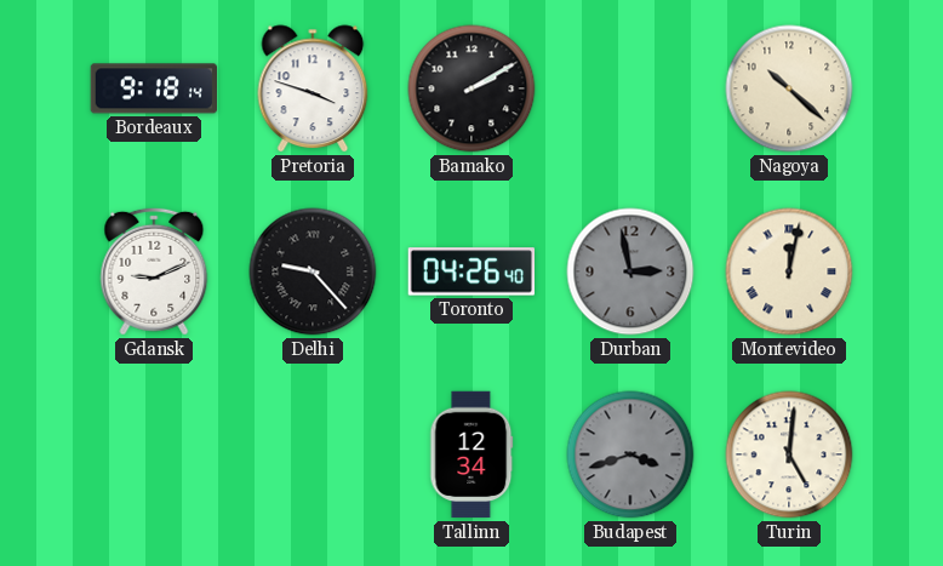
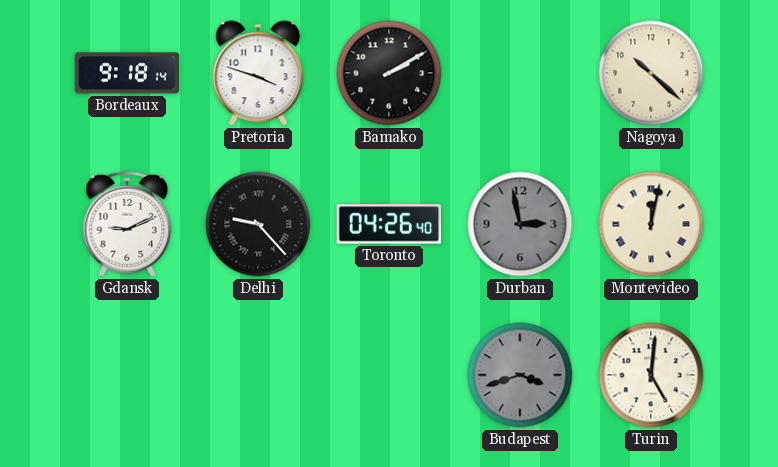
Tallinn: 12:34 -> none
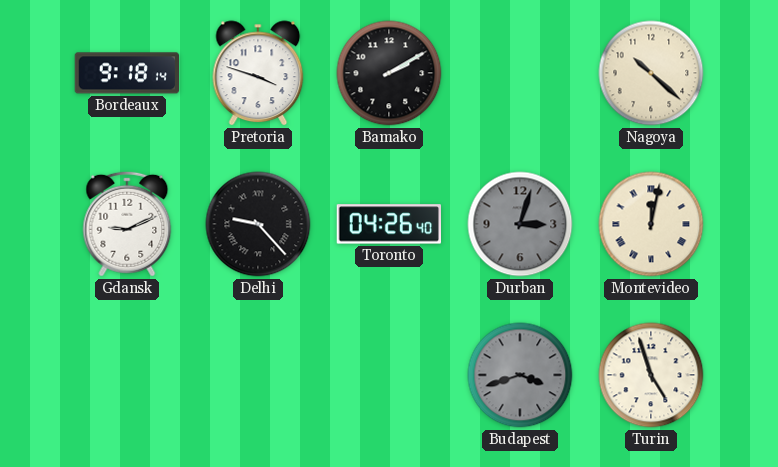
Durban: 2:58 -> 3:03
Turin: 5:01 -> 4:57
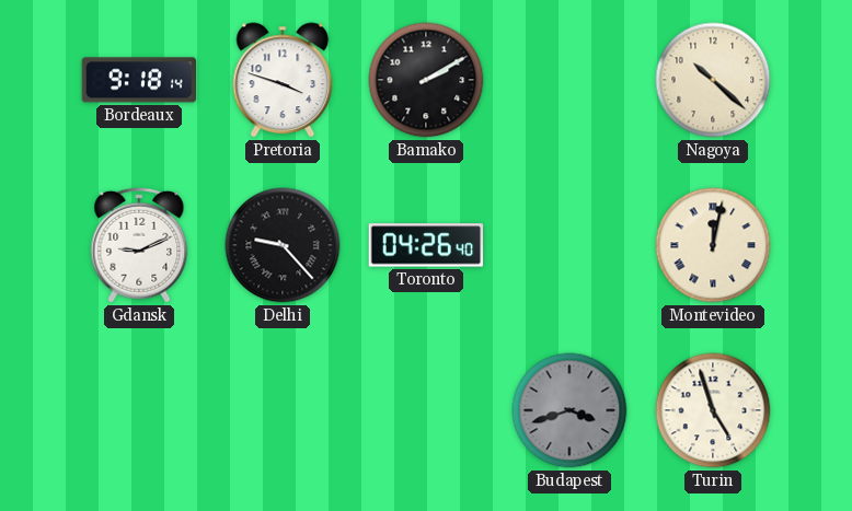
Durban: 3:03 -> none
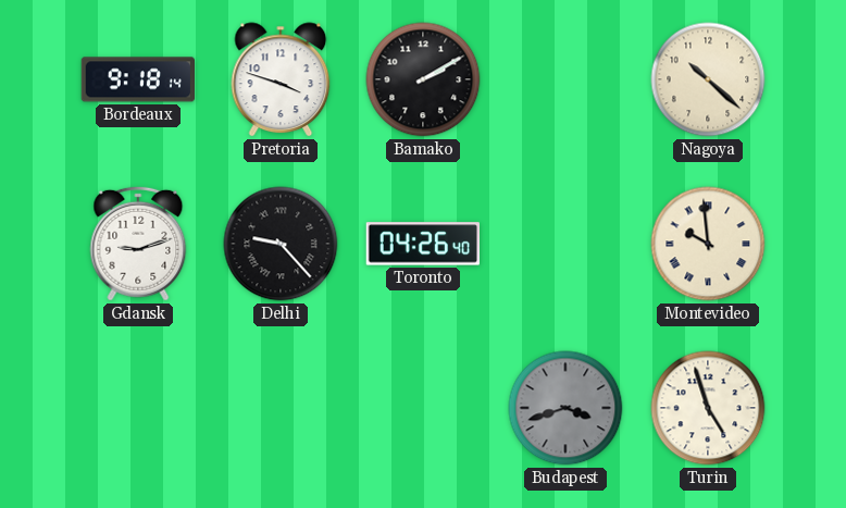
Gdansk: 9:11 -> 9:12
Montevideo: 12:02 -> 9:59
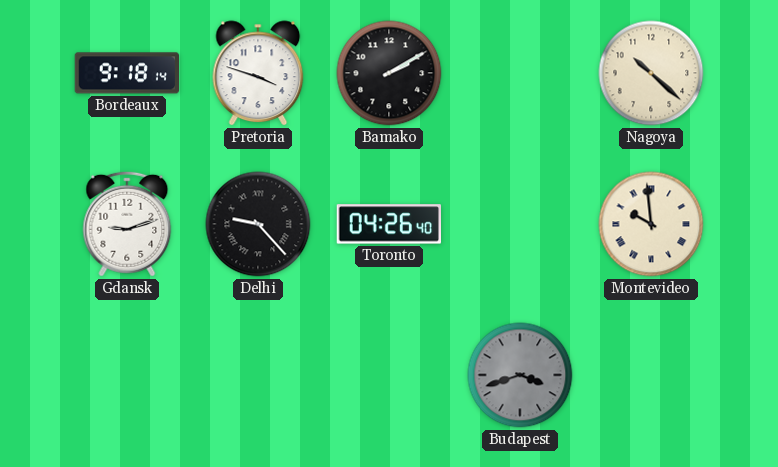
Turin: 4:57 -> none
